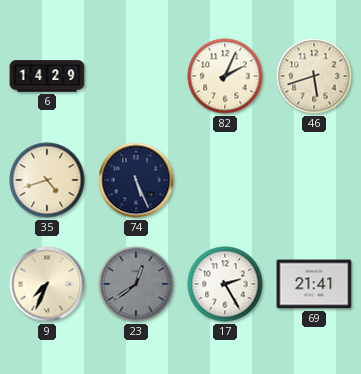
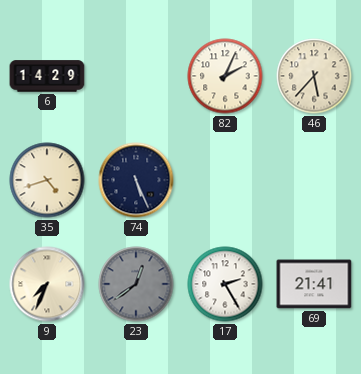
46: 5:42 -> 5:37
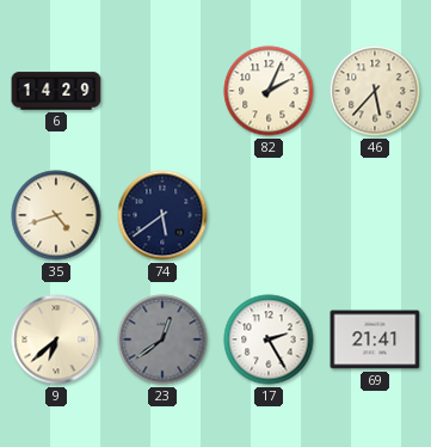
74: 5:26 -> 5:39
9: 7:34 -> 6:38
